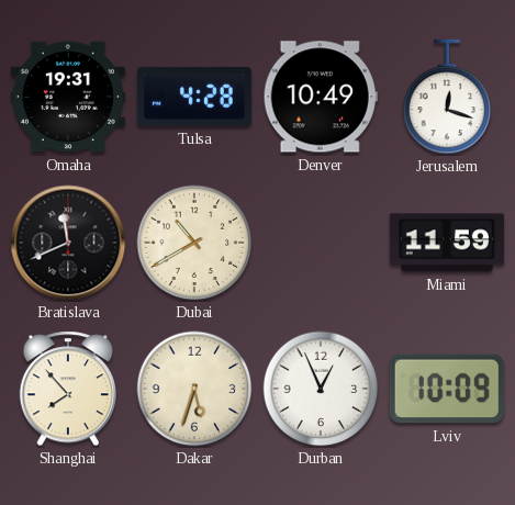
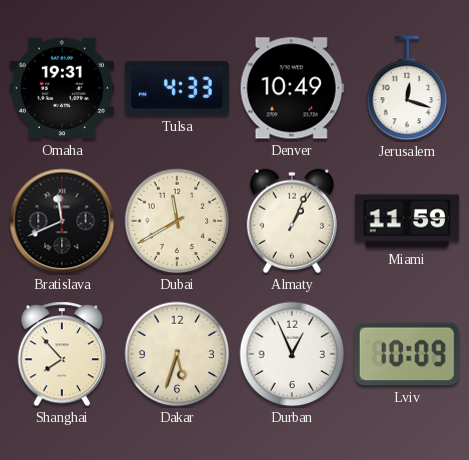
Tulsa: 4:28 -> 4:33
Dubai: 10:40 -> 11:40
Almaty: none -> 1:04
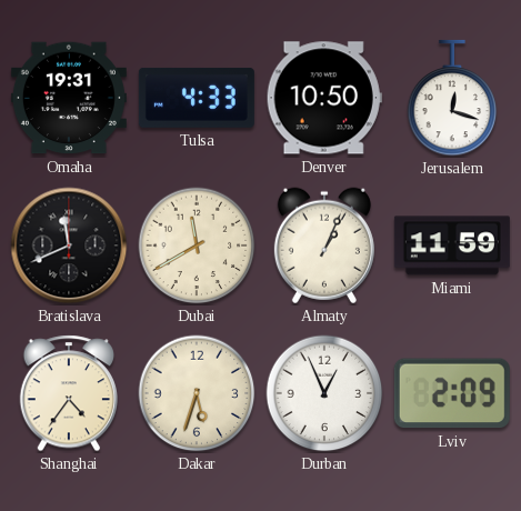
Denver: 10:49 -> 10:50
Shanghai: 7:53 -> 4:36
Lviv: 10:09 -> 2:09
